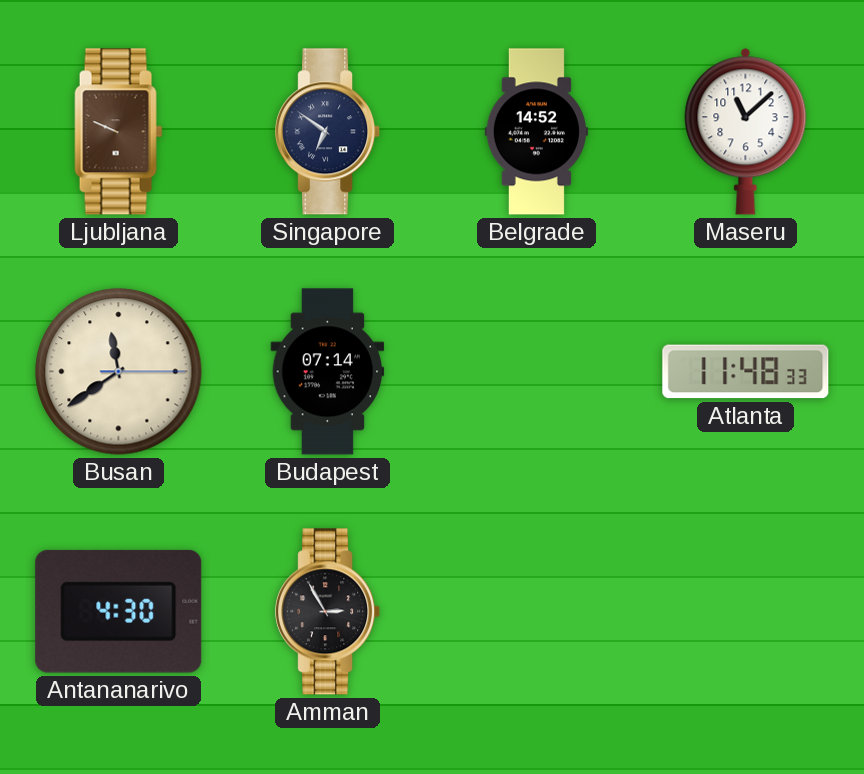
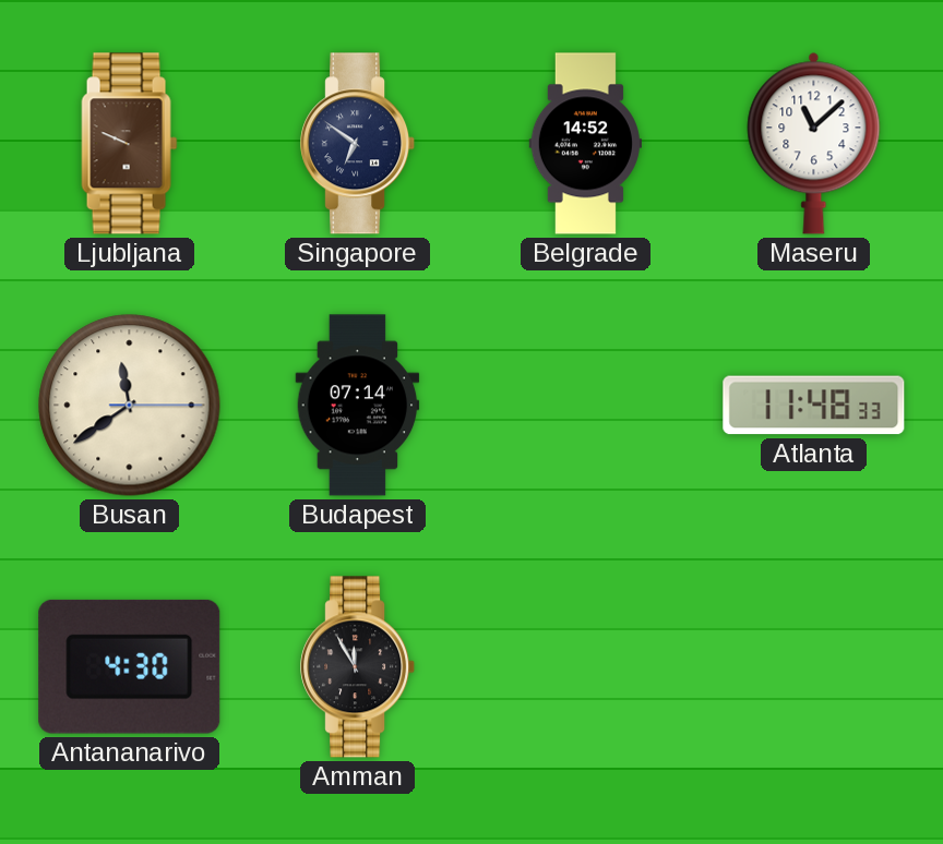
Amman: 2:55 -> 11:55
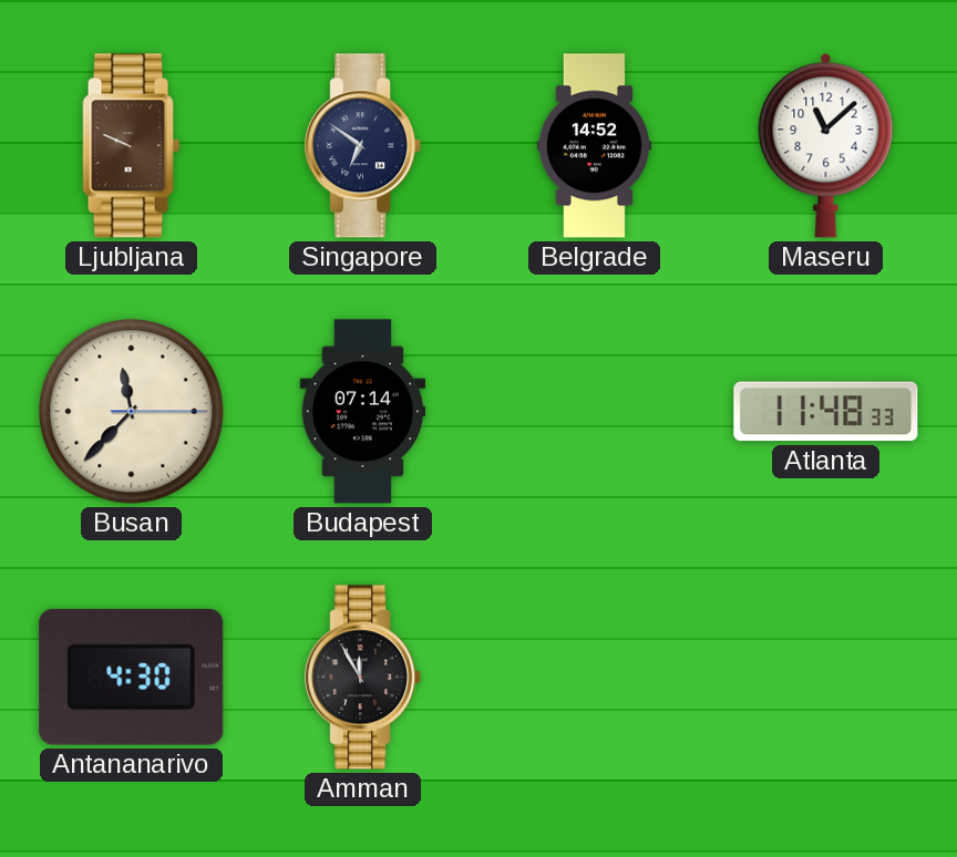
Busan: 11:39 -> 11:37
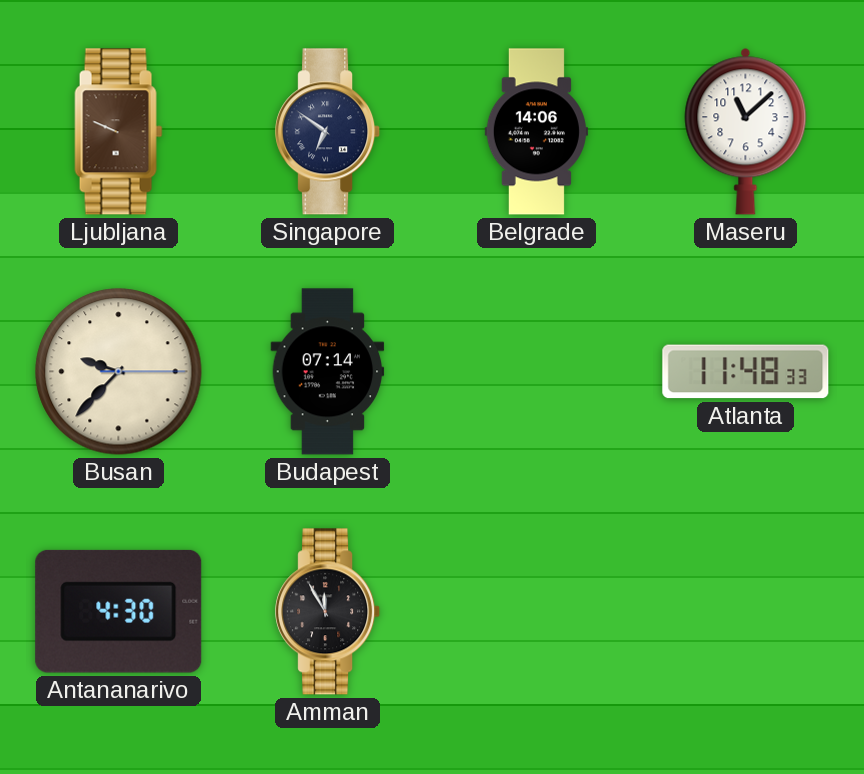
Belgrade: 14:52 -> 14:06
Busan: 11:37 -> 9:37
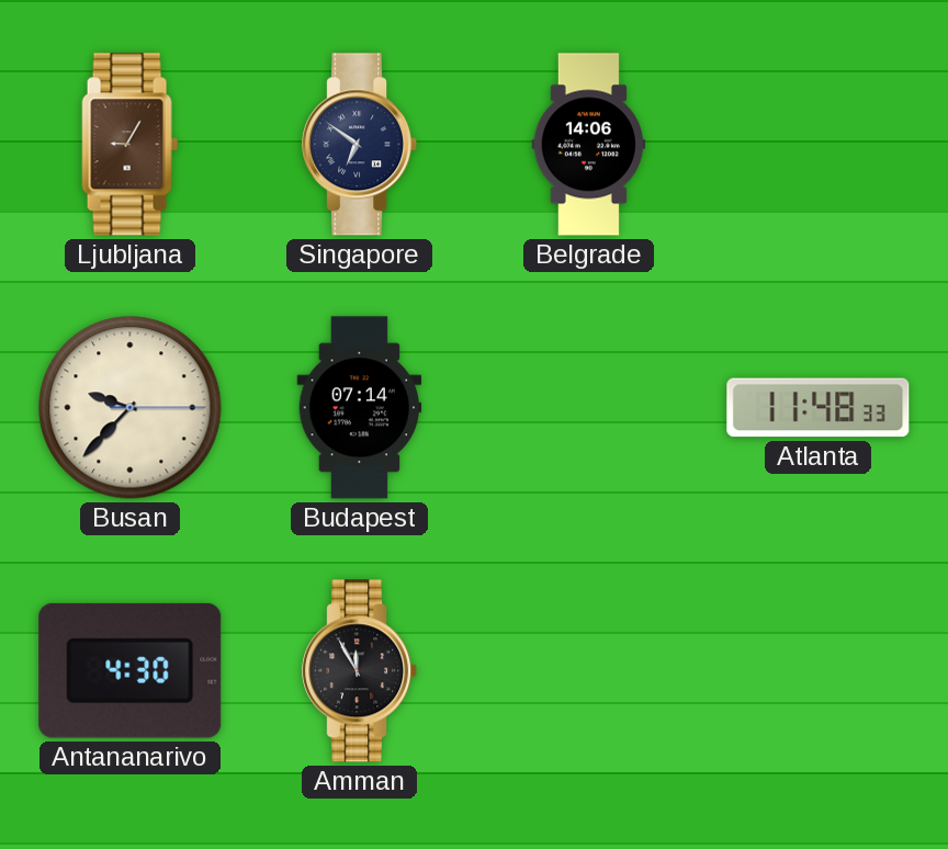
Ljubljana: 9:49 -> 9:05
Maseru: 11:08 -> none
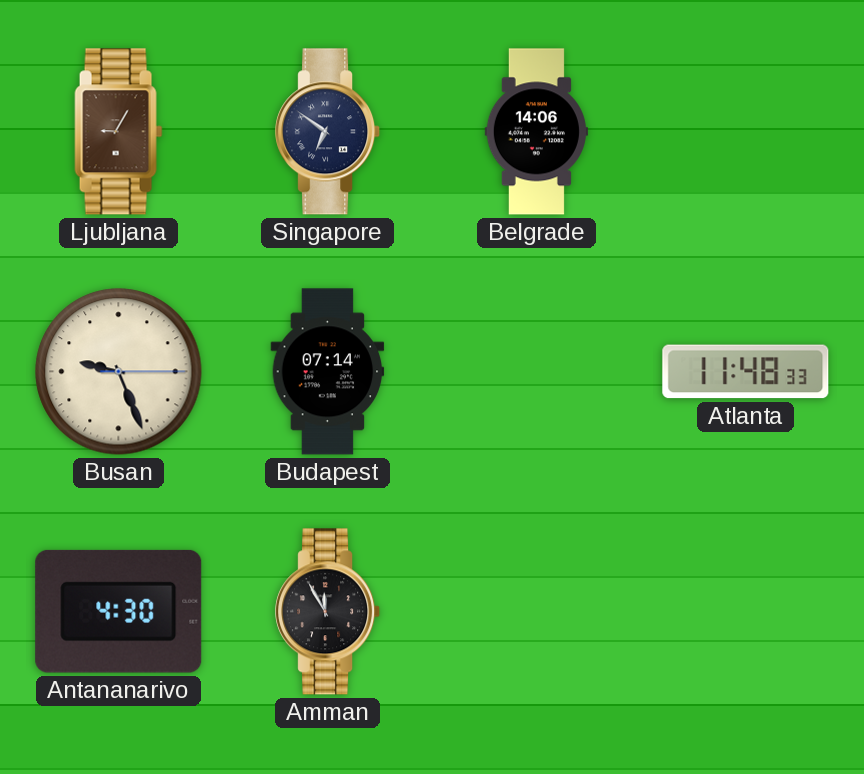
Busan: 9:37 -> 9:26
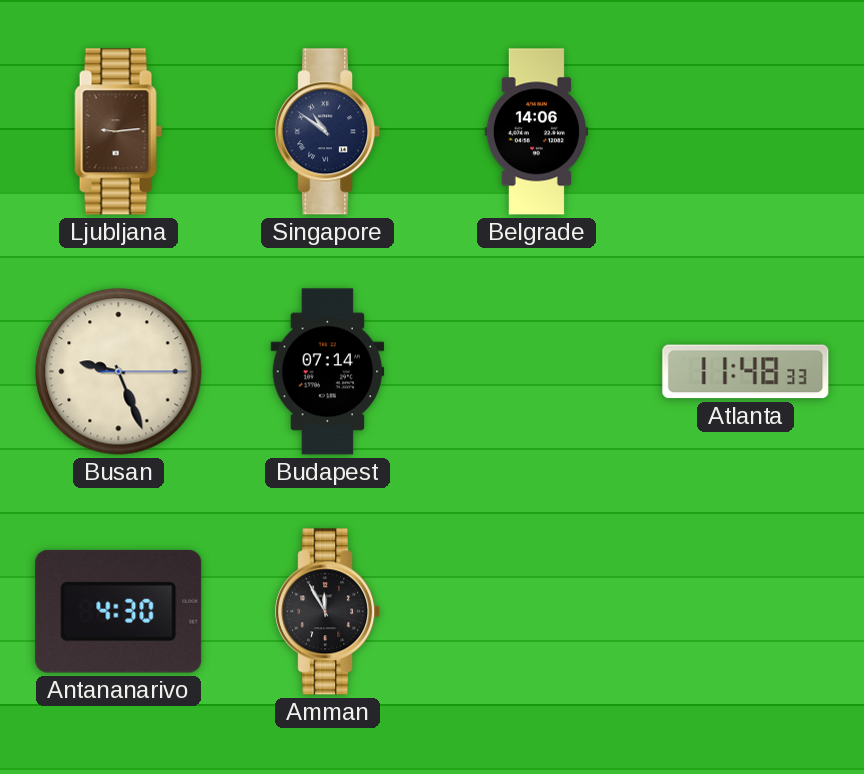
Ljubljana: 9:05 -> 9:14
Singapore: 6:51 -> 10:51
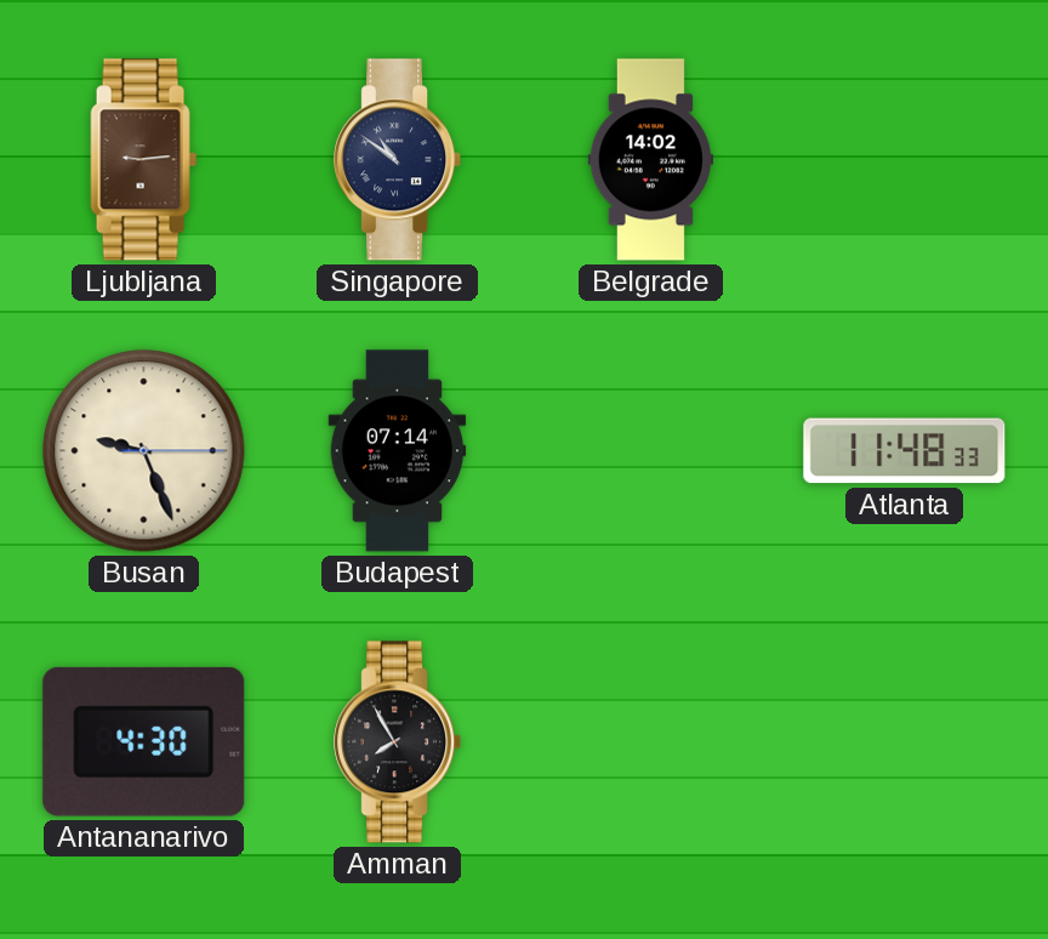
Belgrade: 14:06 -> 14:02
Amman: 11:55 -> 7:55
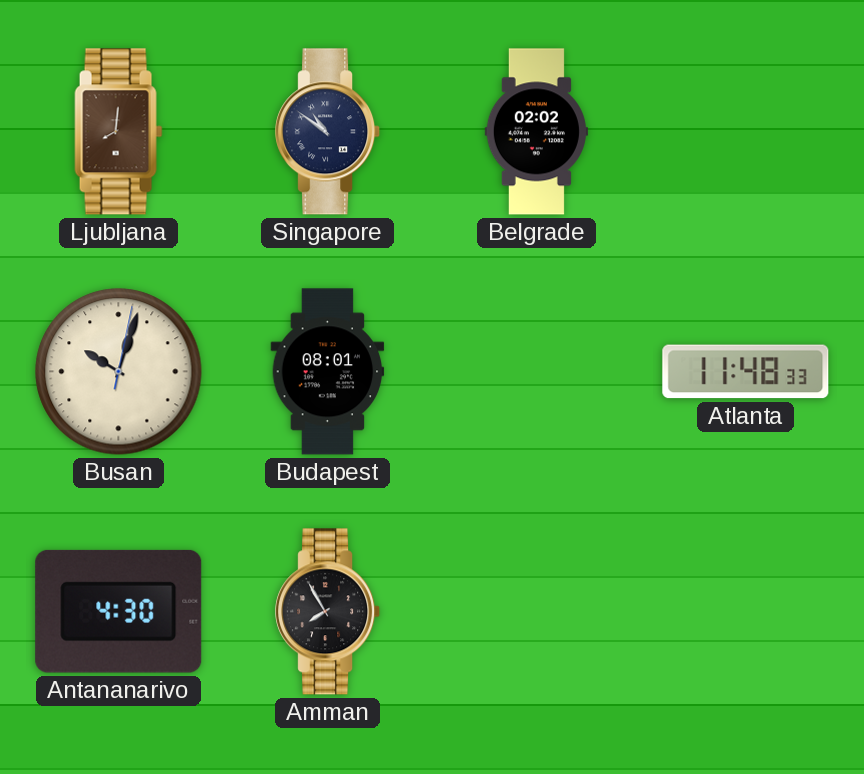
Ljubljana: 9:14 -> 8:01
Belgrade: 14:02 -> 02:02
Busan: 9:26 -> 10:03
Budapest: 07:14 -> 08:01
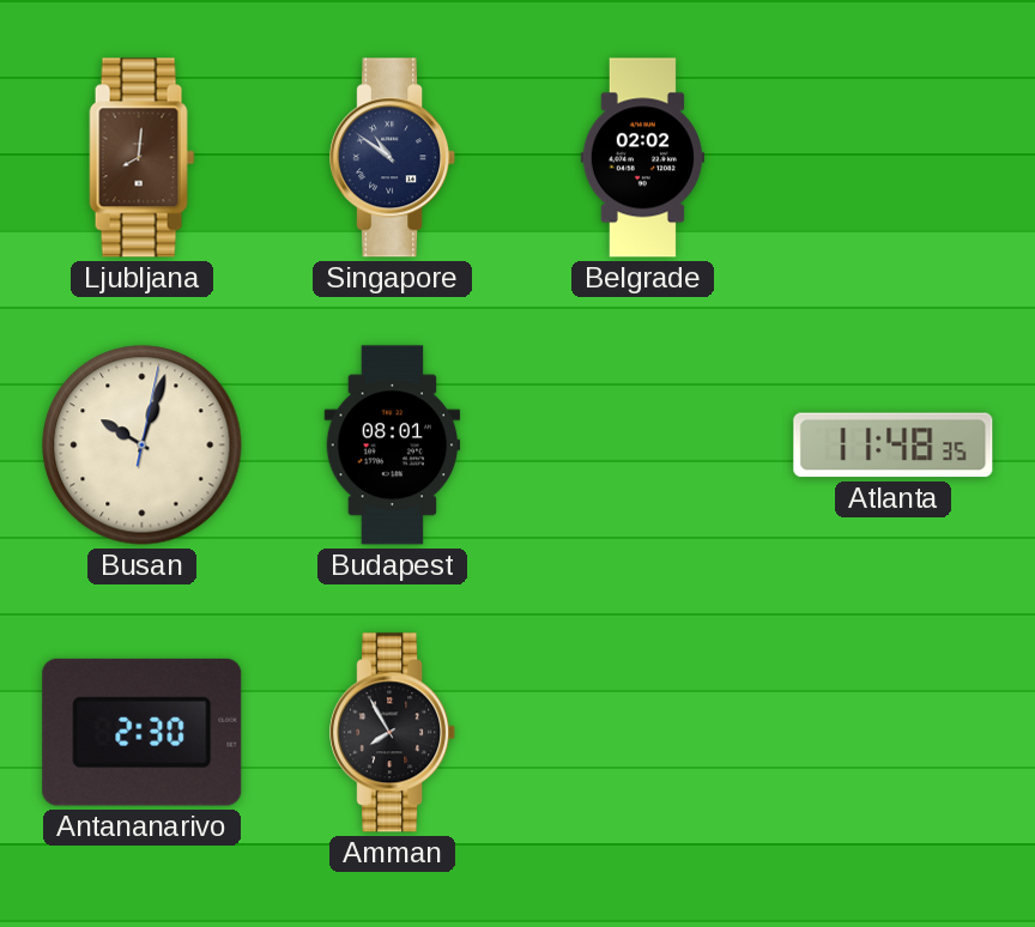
Atlanta: 11:48:33 -> 11:48:35
Antananarivo: 4:30 -> 2:30
